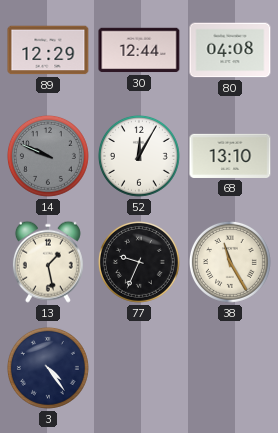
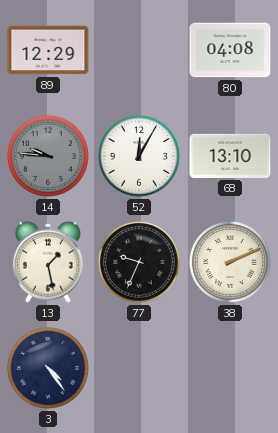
30: 12:44 -> none
14: 9:49 -> 9:46
38: 11:25 -> 2:11
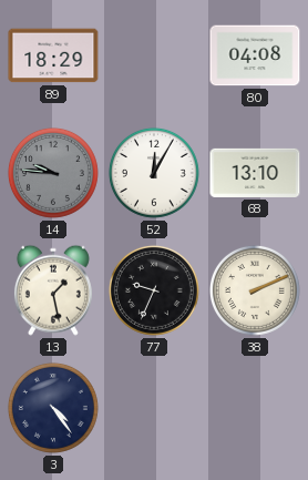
89: 12:29 -> 18:29
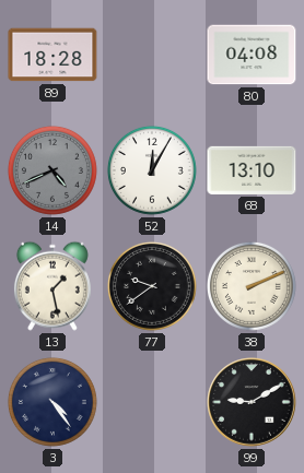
89: 18:29 -> 18:28
14: 9:46 -> 4:41
77: 9:34 -> 9:39
99: none -> 9:10
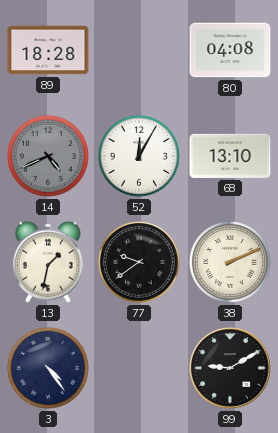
13: 1:28 -> 1:32
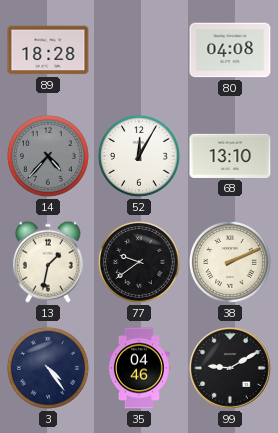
14: 4:41 -> 4:37
35: none -> 04:46
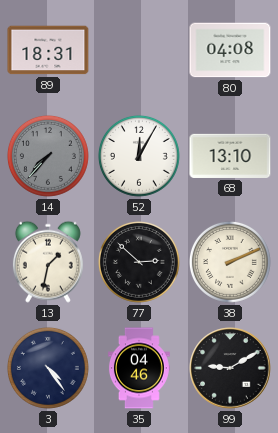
89: 18:28 -> 18:31
14: 4:37 -> 7:37
77: 9:39 -> 2:52
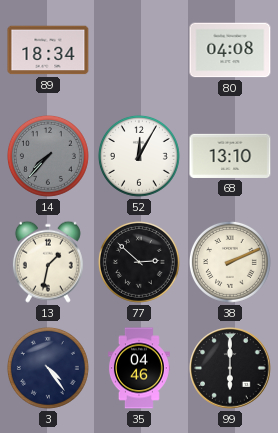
89: 18:31 -> 18:34
99: 9:10 -> 6:00
